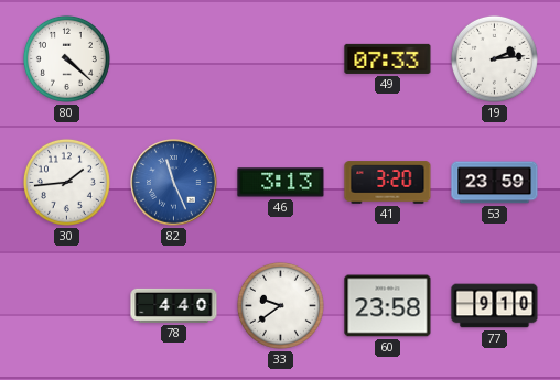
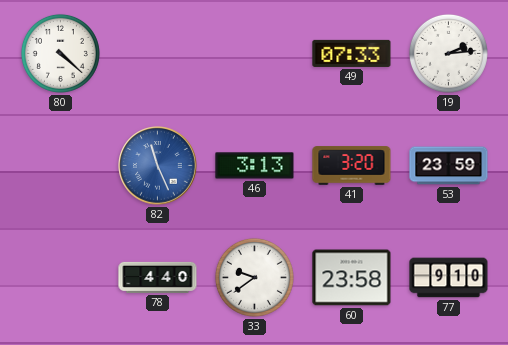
30: 1:44 -> none
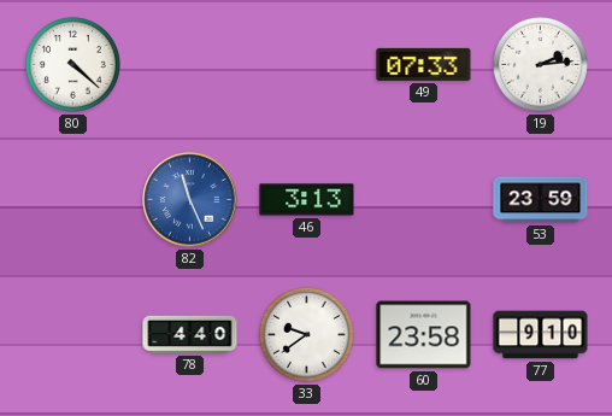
41: 3:20 -> none
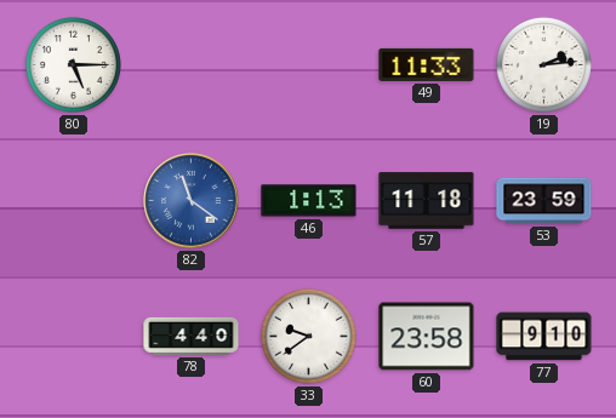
80: 4:22 -> 5:15
49: 07:33 -> 11:33
82: 11:26 -> 11:21
46: 3:13 -> 1:13
57: none -> 11:18
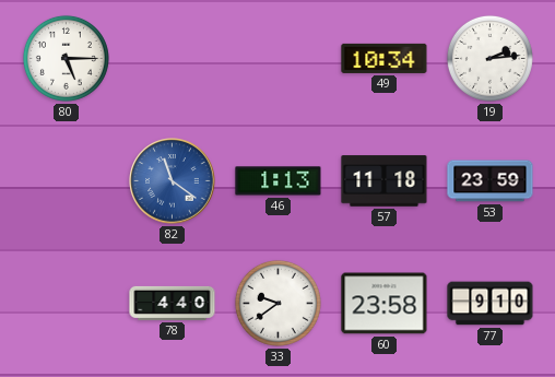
49: 11:33 -> 10:34
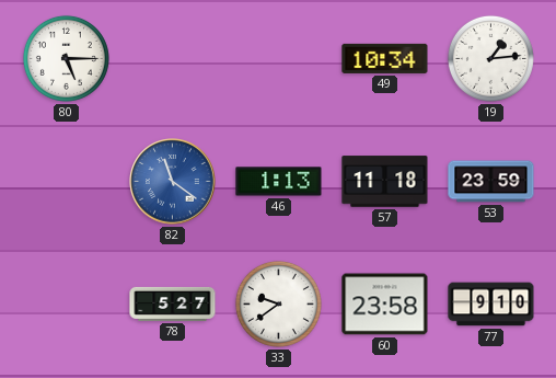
19: 2:14 -> 1:14
78: 4:40 -> 5:27
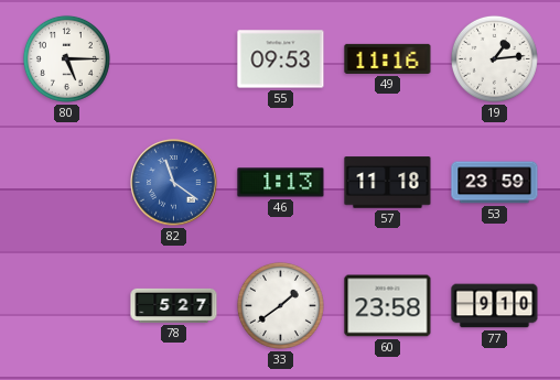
55: none -> 09:53
49: 10:34 -> 11:16
33: 9:39 -> 1:39
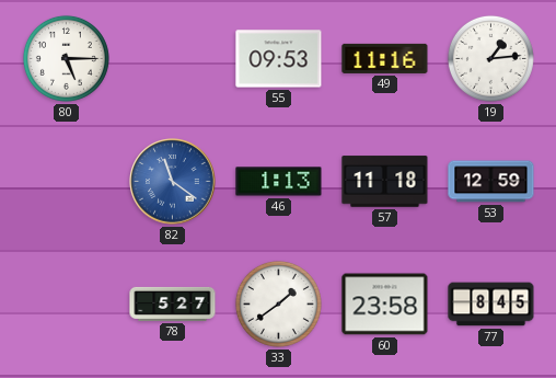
53: 23:59 -> 12:59
77: 9:10 -> 8:45
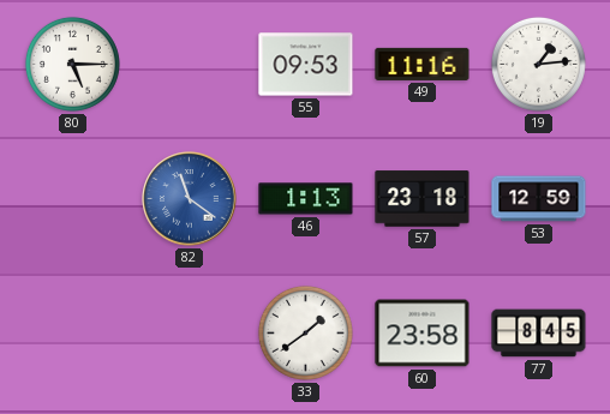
57: 11:18 -> 23:18
78: 5:27 -> none
